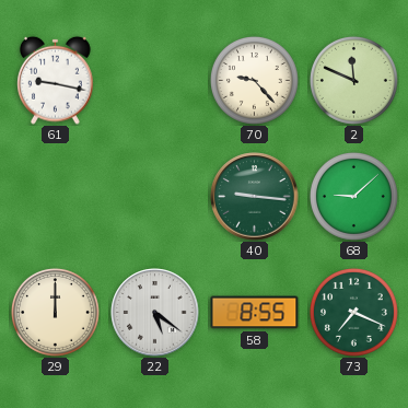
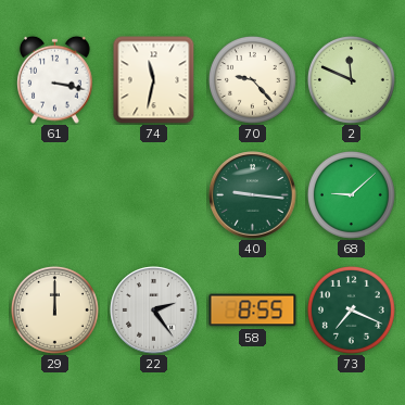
61: 9:17 -> 3:17
74: none -> 11:32
22: 5:21 -> 2:24
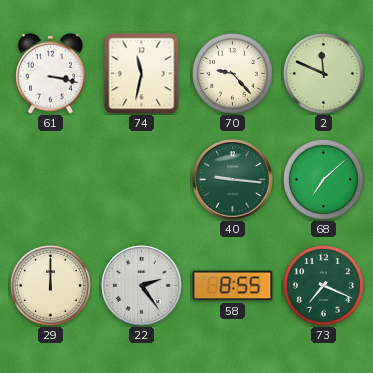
68: 9:08 -> 7:08
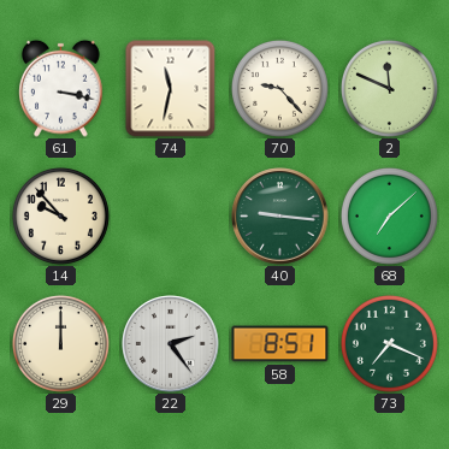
14: none -> 9:53
58: 8:55 -> 8:51
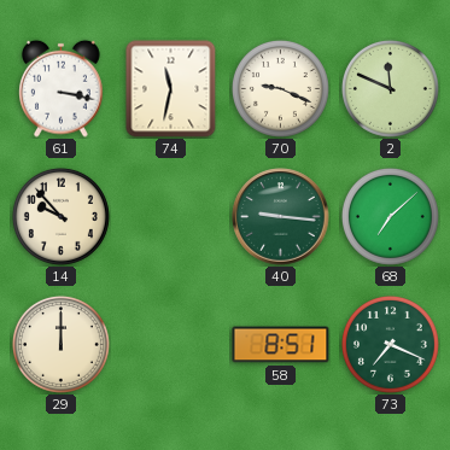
70: 9:23 -> 9:19
22: 2:24 -> none
